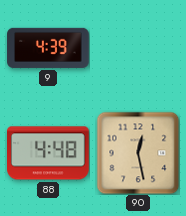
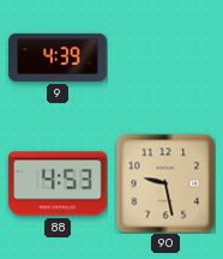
88: 4:48 -> 4:53
90: 12:28 -> 9:28
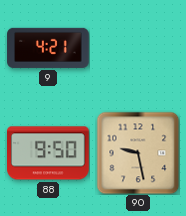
9: 4:39 -> 4:21
88: 4:53 -> 9:50
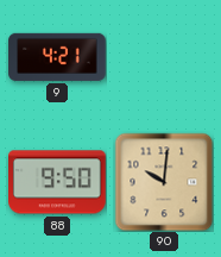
90: 9:28 -> 10:01
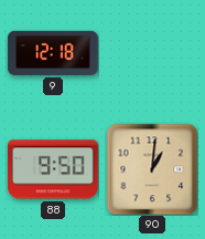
9: 4:21 -> 12:18
90: 10:01 -> 1:01
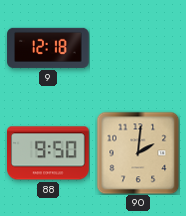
90: 1:01 -> 2:01
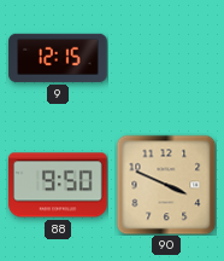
9: 12:18 -> 12:15
90: 2:01 -> 3:49
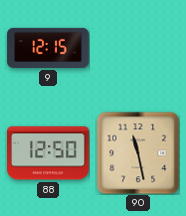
88: 9:50 -> 12:50
90: 3:49 -> 11:28
